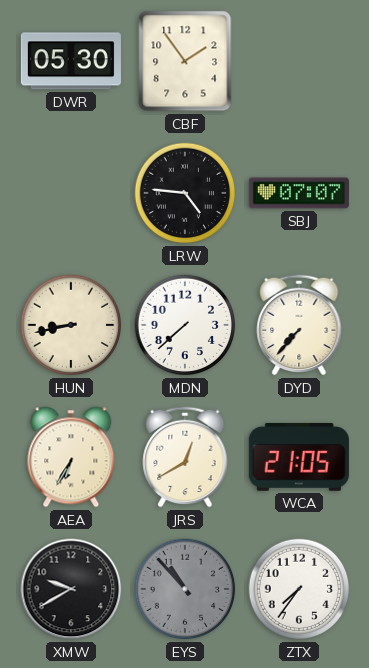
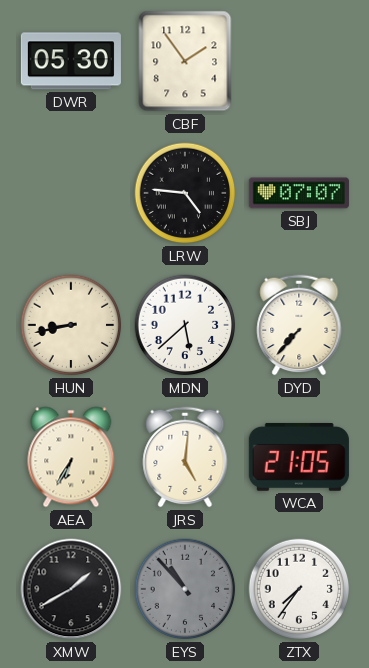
MDN: 7:38 -> 5:38
JRS: 12:40 -> 5:01
XMW: 9:40 -> 1:40
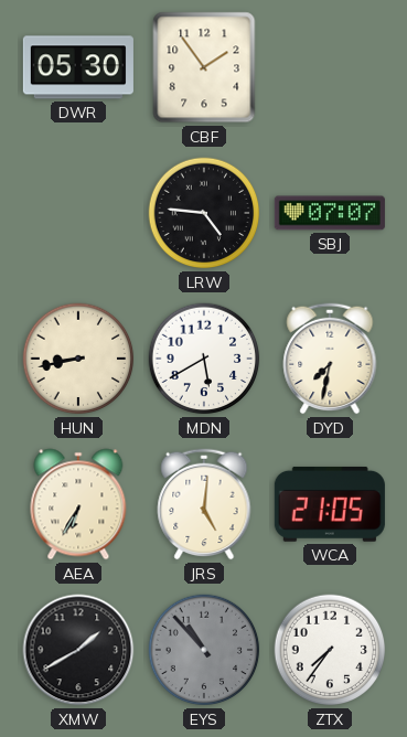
MDN: 5:38 -> 5:40
DYD: 7:37 -> 7:32
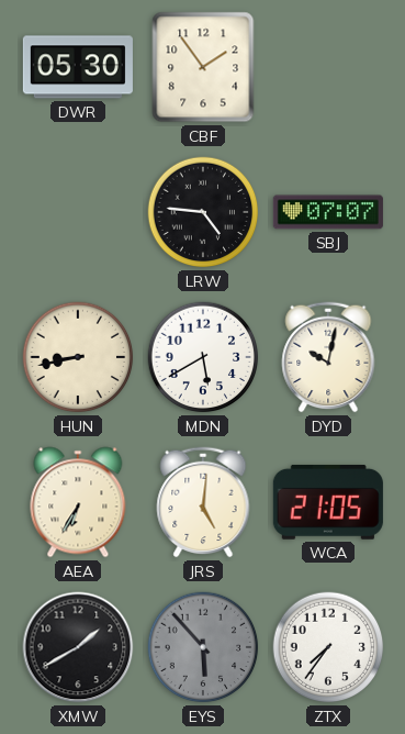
DYD: 7:32 -> 10:02
EYS: 10:53 -> 5:53
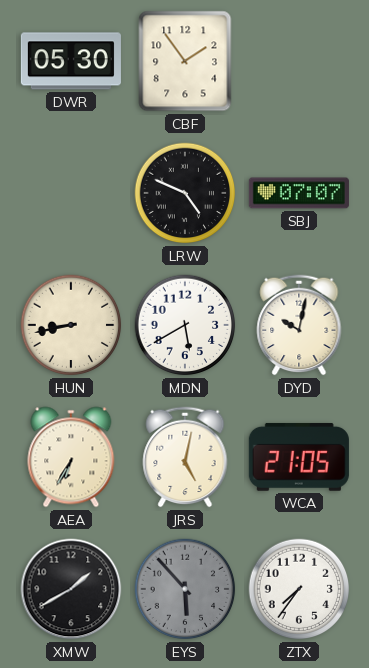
LRW: 4:46 -> 4:49
JRS: 5:01 -> 5:02
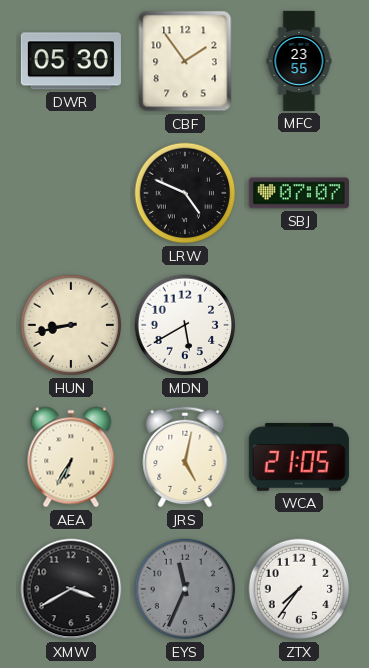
MFC: none -> 23:55
DYD: 10:02 -> none
XMW: 1:40 -> 3:40
EYS: 5:53 -> 11:34
